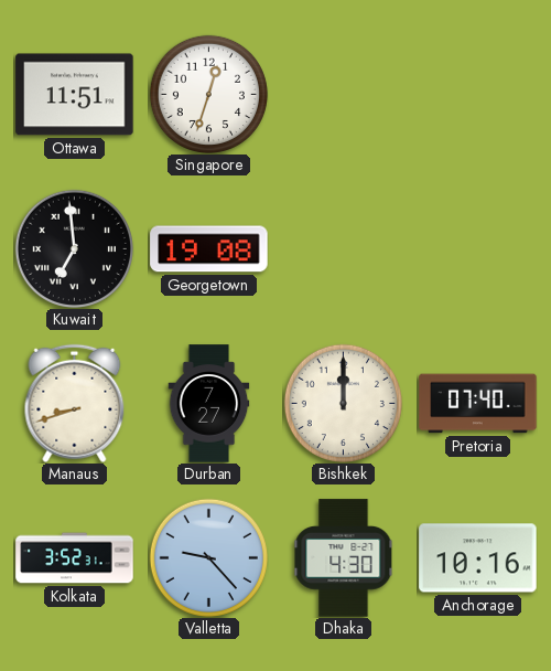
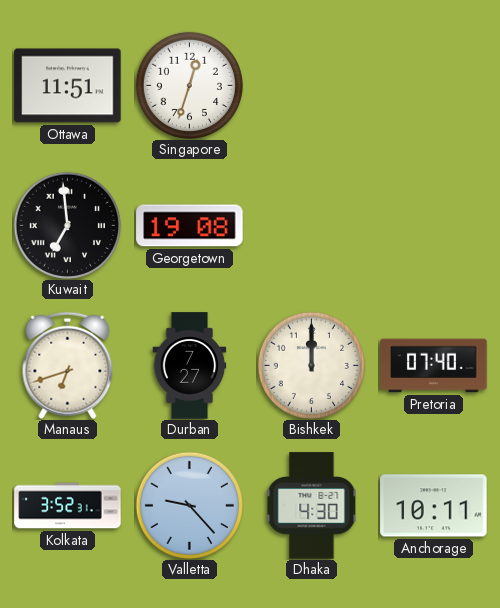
Manaus: 8:42 -> 6:42
Anchorage: 10:16 -> 10:11
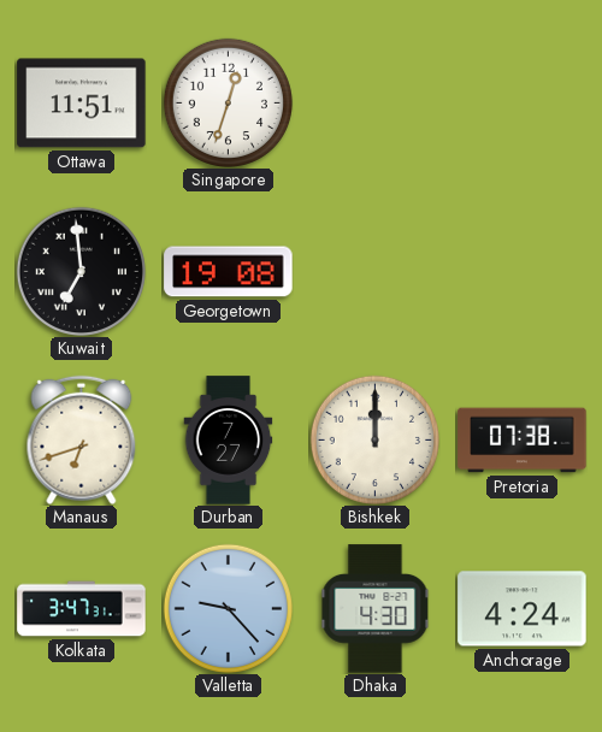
Pretoria: 07:40 -> 07:38
Kolkata: 3:52 -> 3:47
Anchorage: 10:11 -> 4:24
